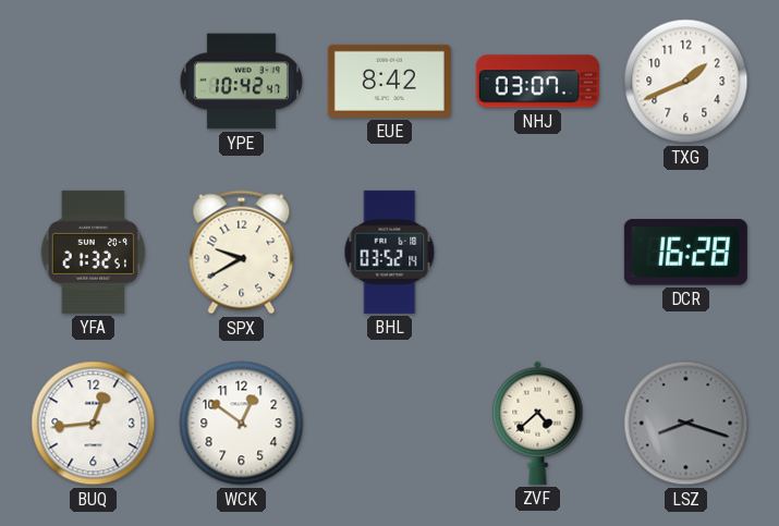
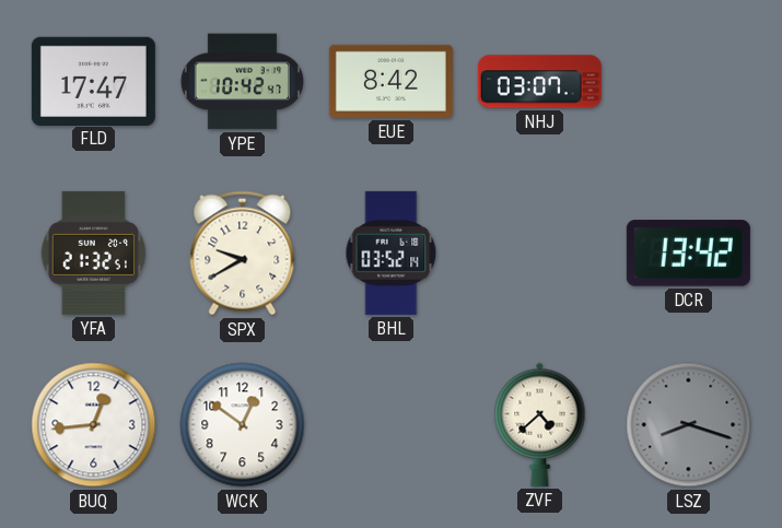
FLD: none -> 17:47
TXG: 1:41 -> none
DCR: 16:28 -> 13:42
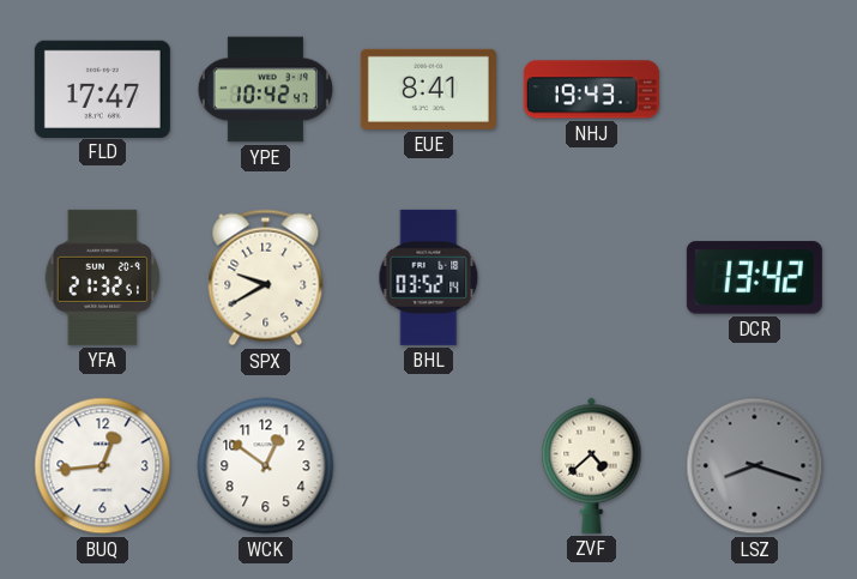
EUE: 8:42 -> 8:41
NHJ: 03:07 -> 19:43
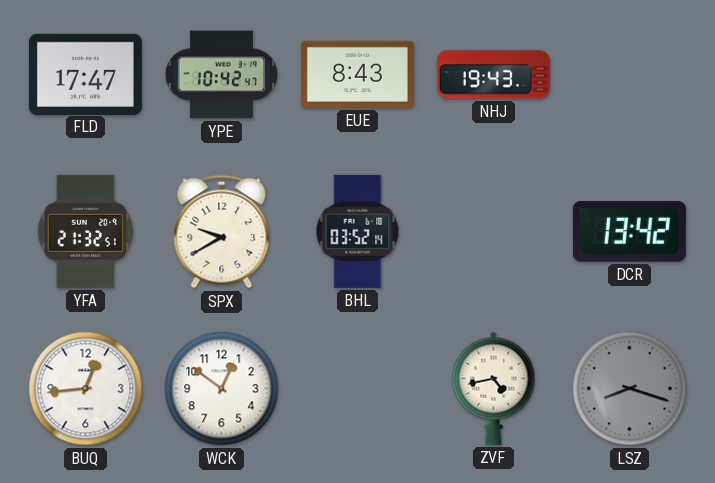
EUE: 8:41 -> 8:43
ZVF: 4:38 -> 4:43
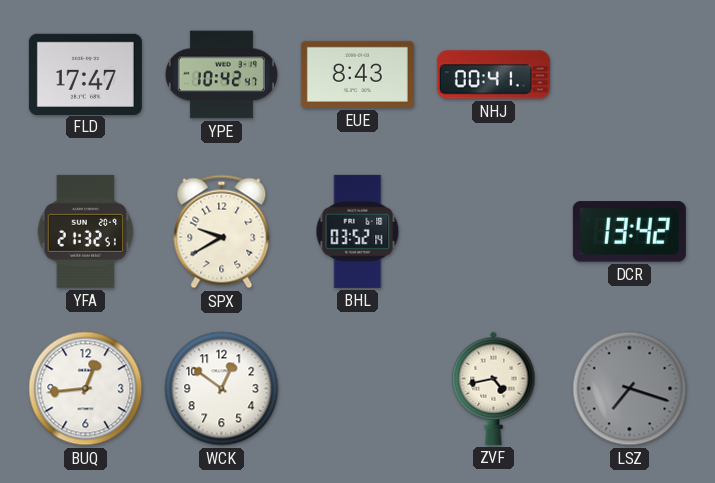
NHJ: 19:43 -> 00:41
LSZ: 8:18 -> 7:18
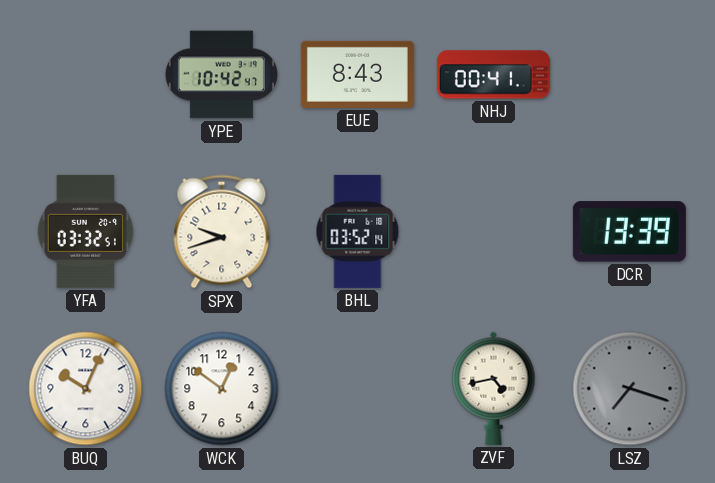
FLD: 17:47 -> none
YFA: 21:32 -> 03:32
SPX: 9:40 -> 9:42
DCR: 13:42 -> 13:39
BUQ: 12:44 -> 10:04
